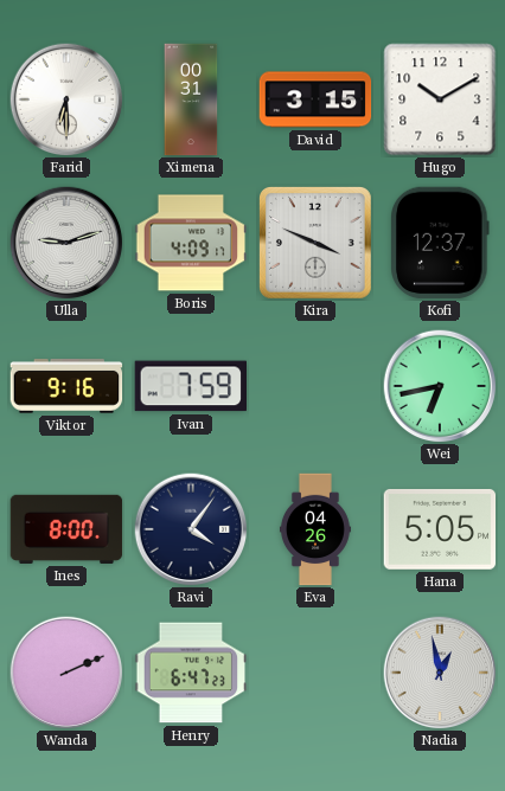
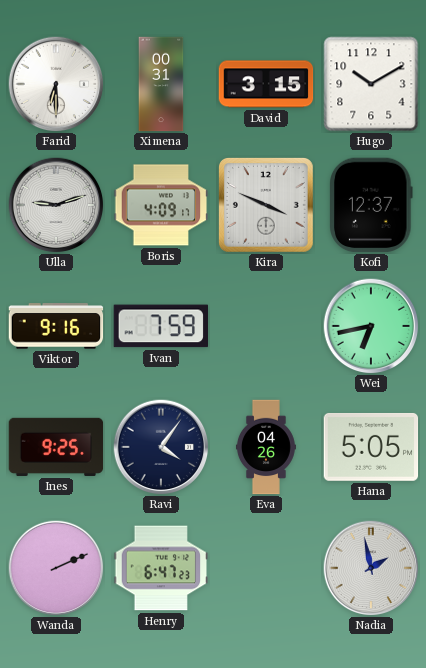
Ines: 8:00 -> 9:25
Nadia: 12:58 -> 1:58
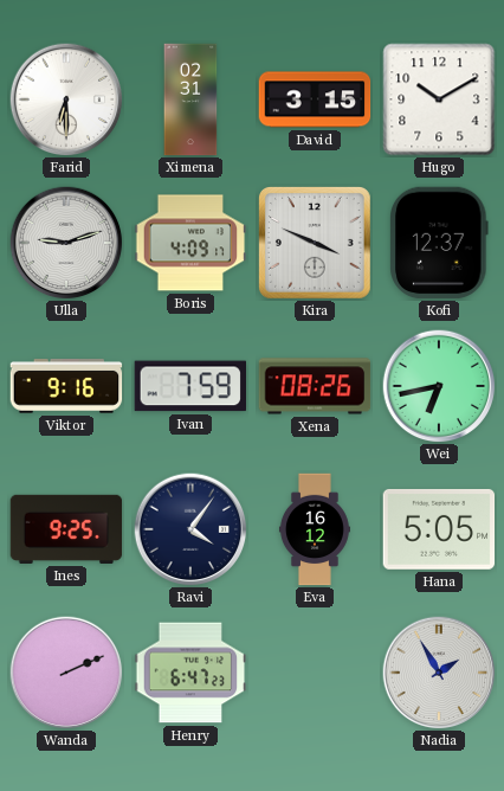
Ximena: 00:31 -> 02:31
Xena: none -> 08:26
Eva: 04:26 -> 16:12
Nadia: 1:58 -> 1:55
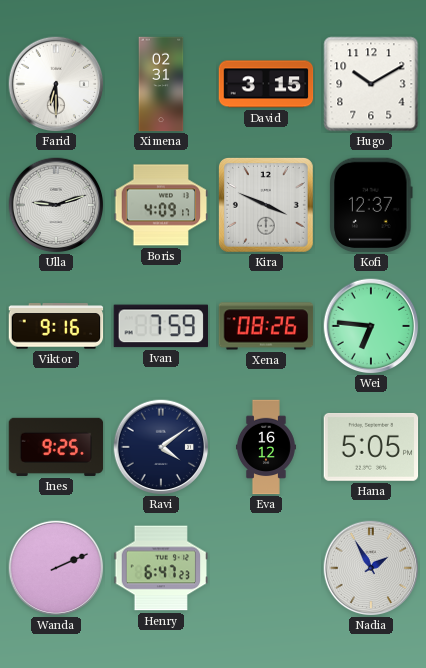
Wei: 6:43 -> 6:46
Ravi: 4:06 -> 4:09
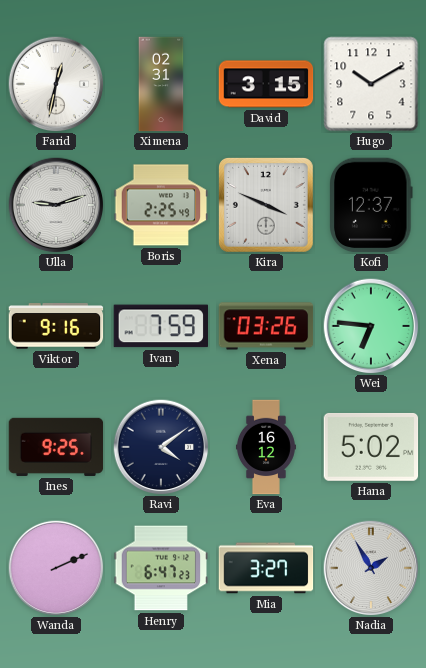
Farid: 6:30 -> 12:32
Boris: 4:09 -> 2:25
Xena: 08:26 -> 03:26
Hana: 5:05 -> 5:02
Mia: none -> 3:27
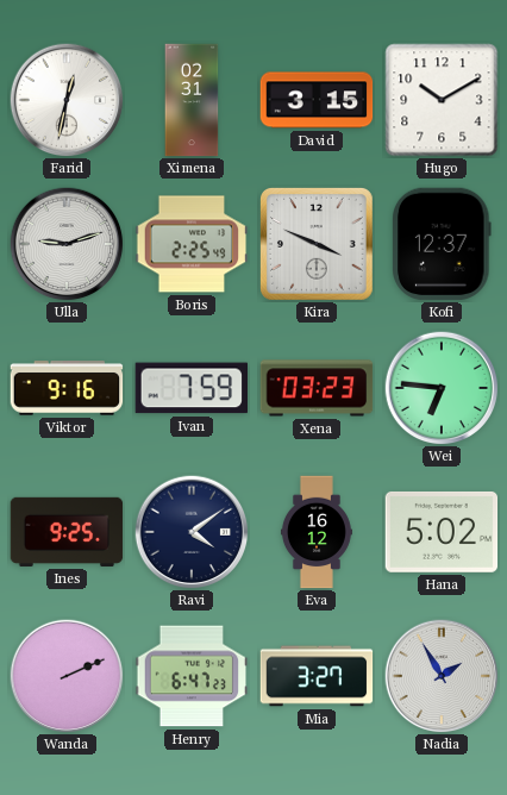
Xena: 03:26 -> 03:23
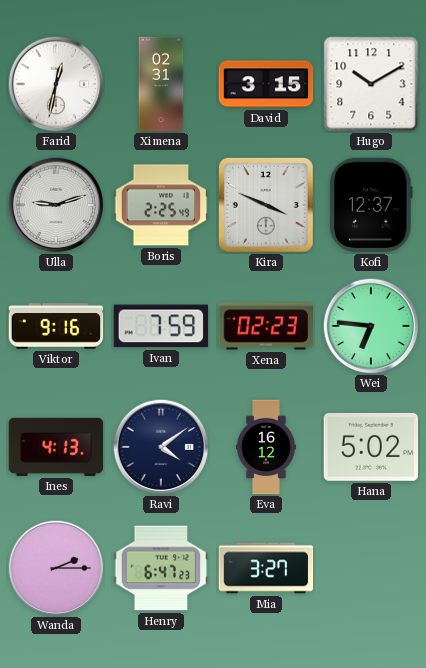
Xena: 03:23 -> 02:23
Ines: 9:25 -> 4:13
Wanda: 2:11 -> 2:15
Nadia: 1:55 -> none
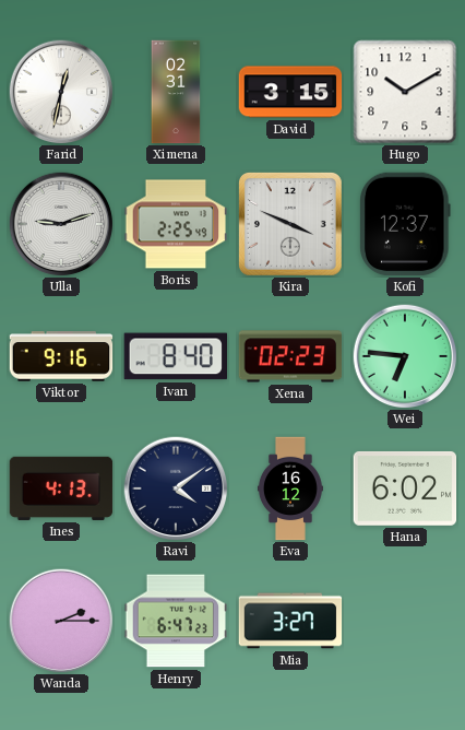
Ivan: 7:59 -> 8:40
Hana: 5:02 -> 6:02
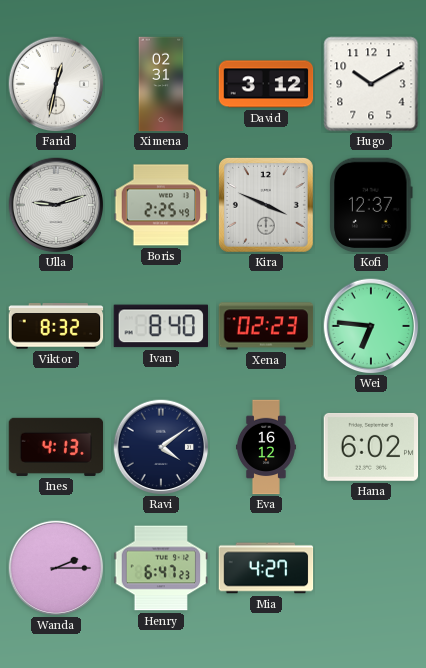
David: 3:15 -> 3:12
Viktor: 9:16 -> 8:32
Mia: 3:27 -> 4:27
